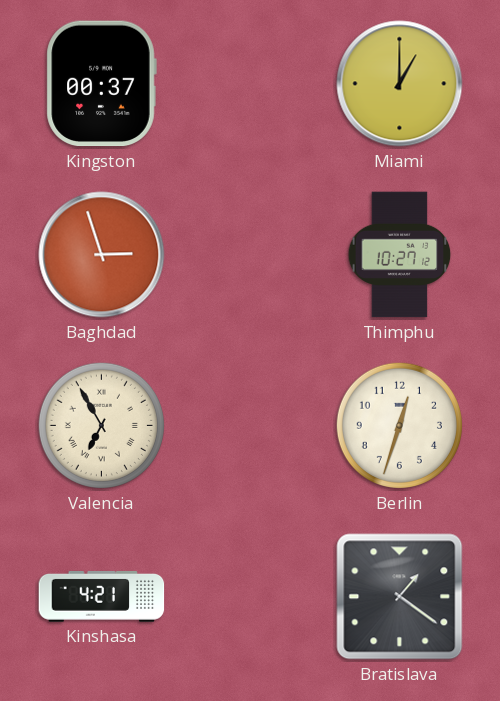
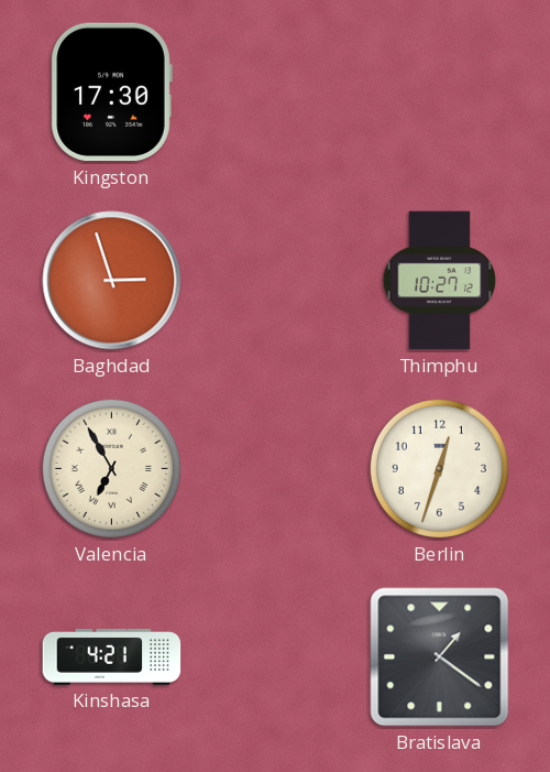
Kingston: 00:37 -> 17:30
Miami: 1:00 -> none
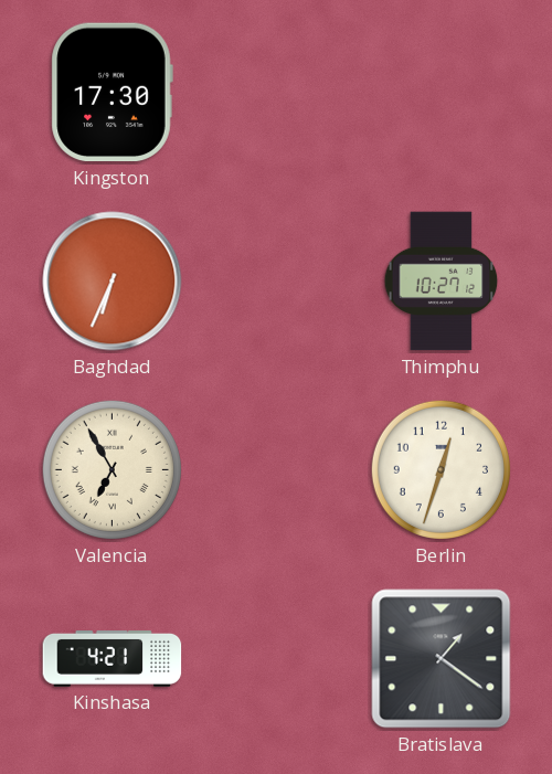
Baghdad: 2:57 -> 6:34
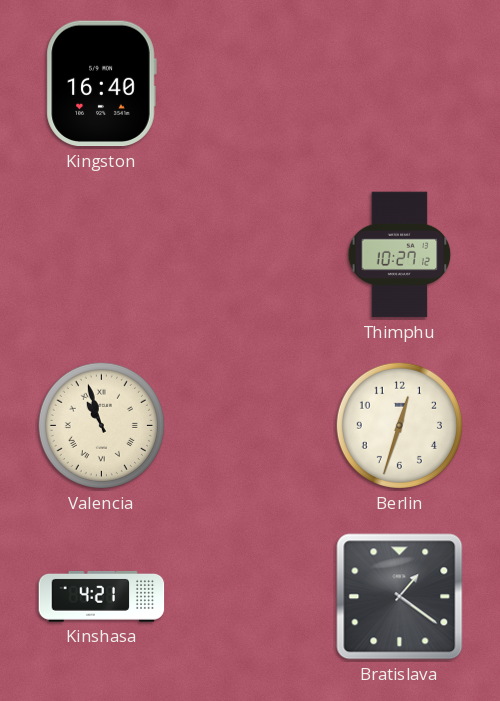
Kingston: 17:30 -> 16:40
Baghdad: 6:34 -> none
Valencia: 6:55 -> 10:57
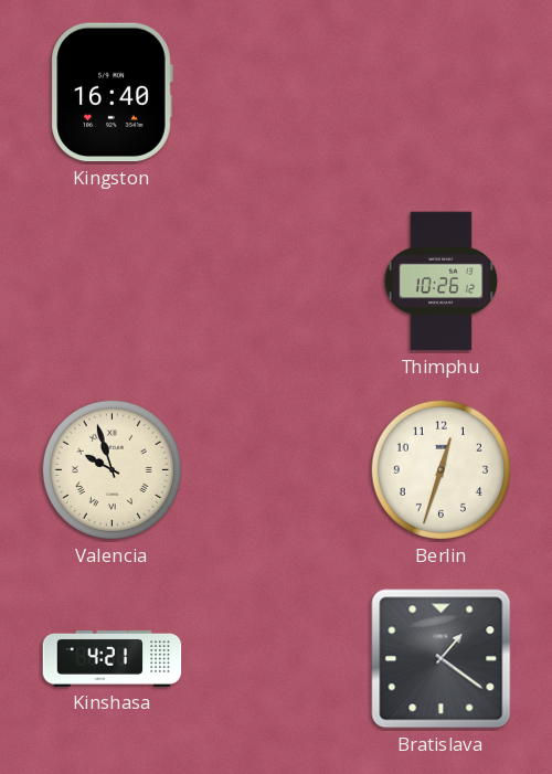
Thimphu: 10:27 -> 10:26
Valencia: 10:57 -> 9:57
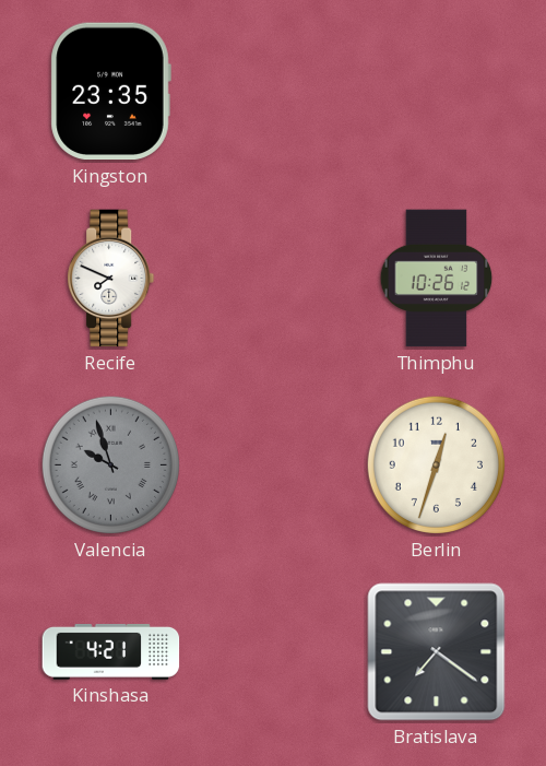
Kingston: 16:40 -> 23:35
Recife: none -> 7:49
Valencia dial: cream -> grey
Bratislava: 1:21 -> 7:21
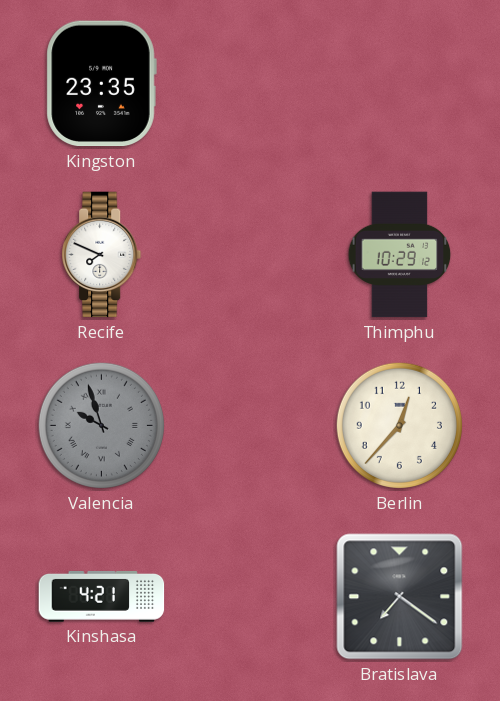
Thimphu: 10:26 -> 10:29
Berlin: 12:33 -> 12:37
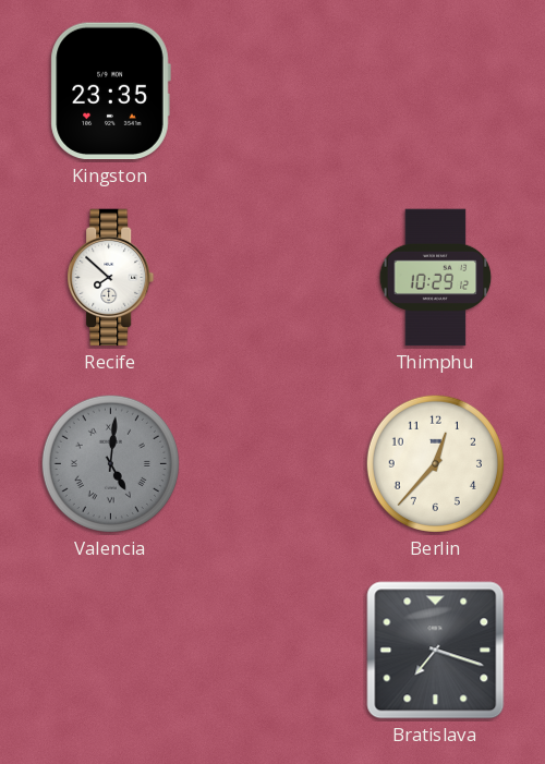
Recife: 7:49 -> 7:52
Valencia: 9:57 -> 5:01
Kinshasa: 4:21 -> none
Bratislava: 7:21 -> 7:18
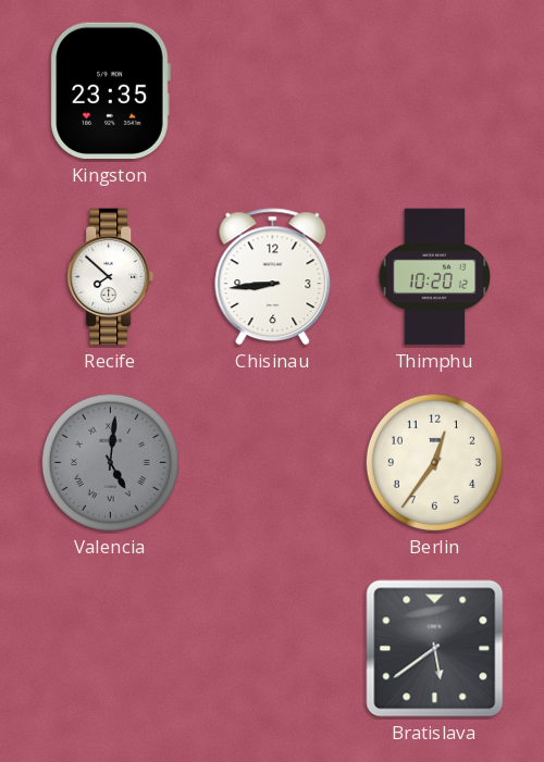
Chisinau: none -> 8:44
Thimphu: 10:29 -> 10:20
Berlin: 12:37 -> 12:36
Bratislava: 7:18 -> 5:39
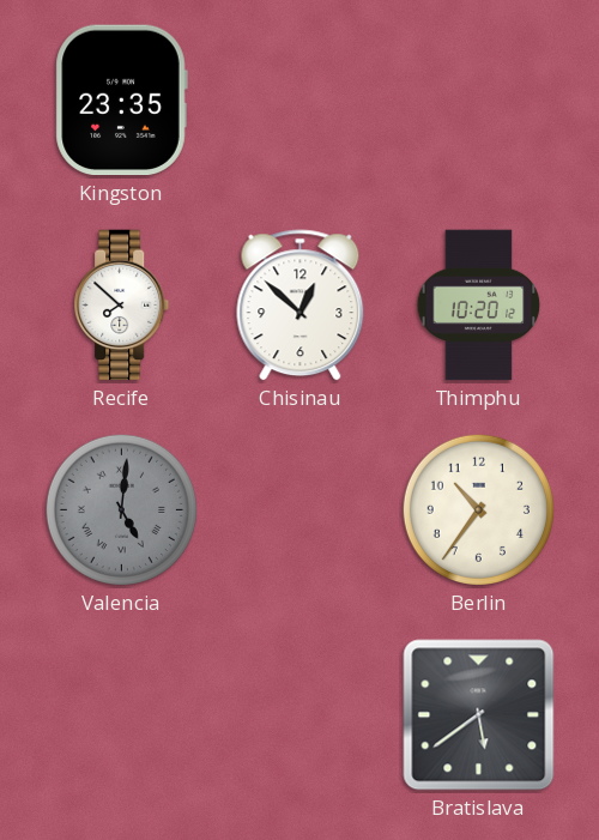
Chisinau: 8:44 -> 12:52
Berlin: 12:36 -> 10:36
